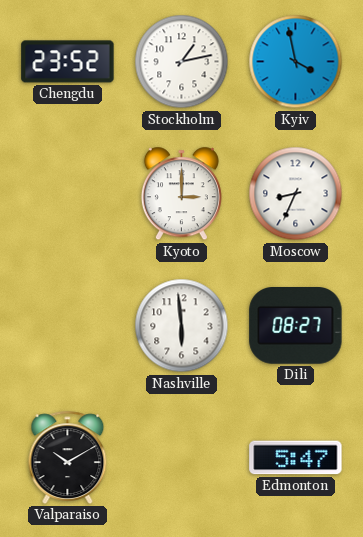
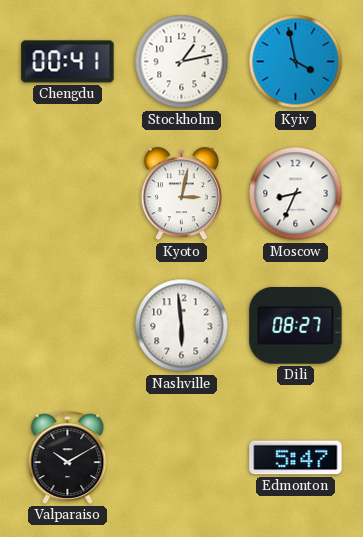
Chengdu: 23:52 -> 00:41
Kyoto: 3:00 -> 3:02
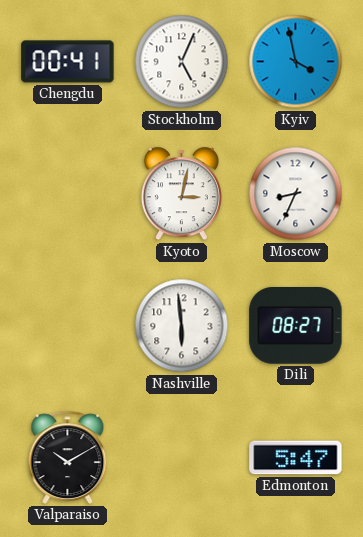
Stockholm: 1:13 -> 5:04
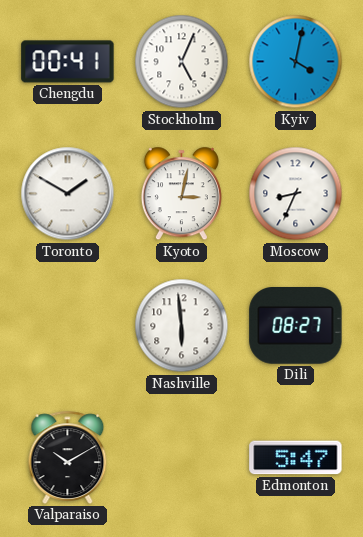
Kyiv: 3:58 -> 4:02
Toronto: none -> 1:50
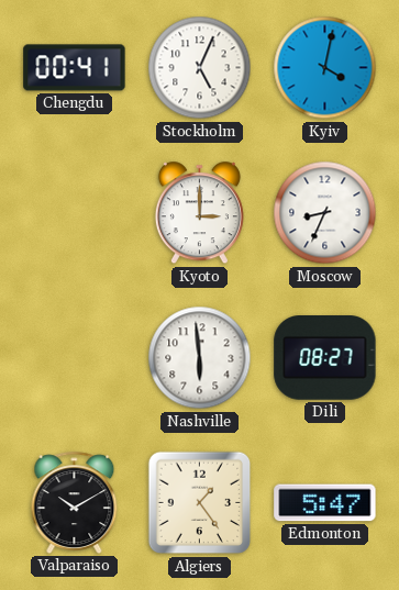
Toronto: 1:50 -> none
Kyoto: 3:02 -> 3:00
Algiers: none -> 1:24
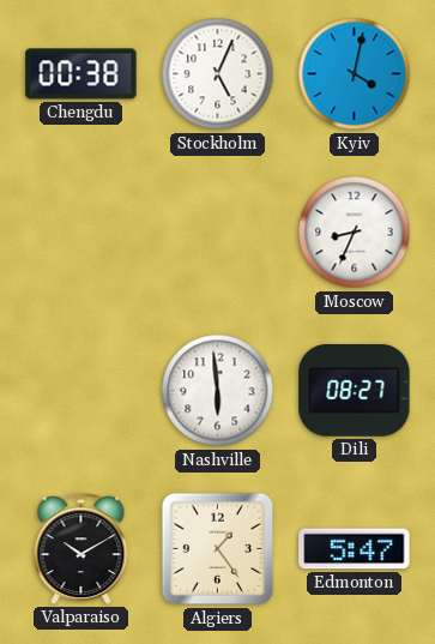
Chengdu: 00:41 -> 00:38
Kyoto: 3:00 -> none
